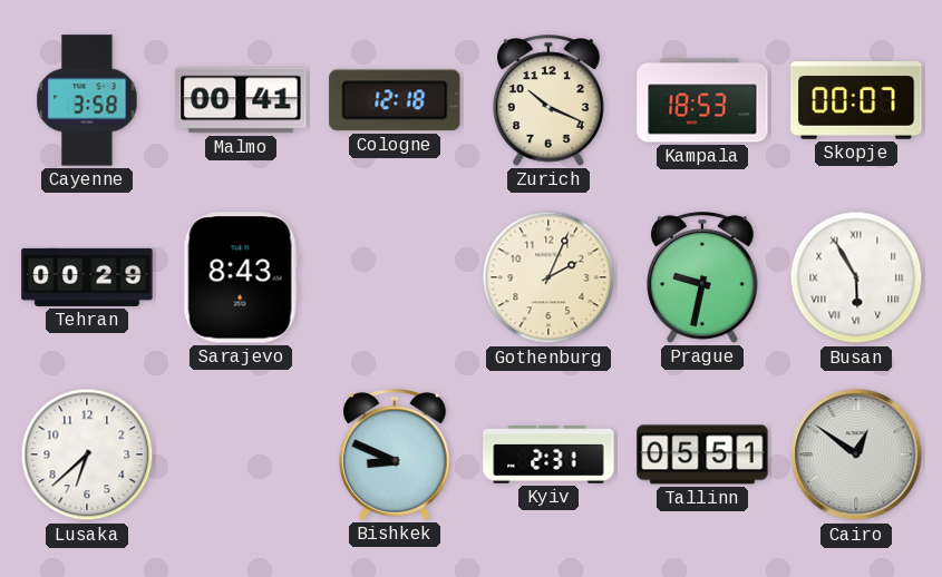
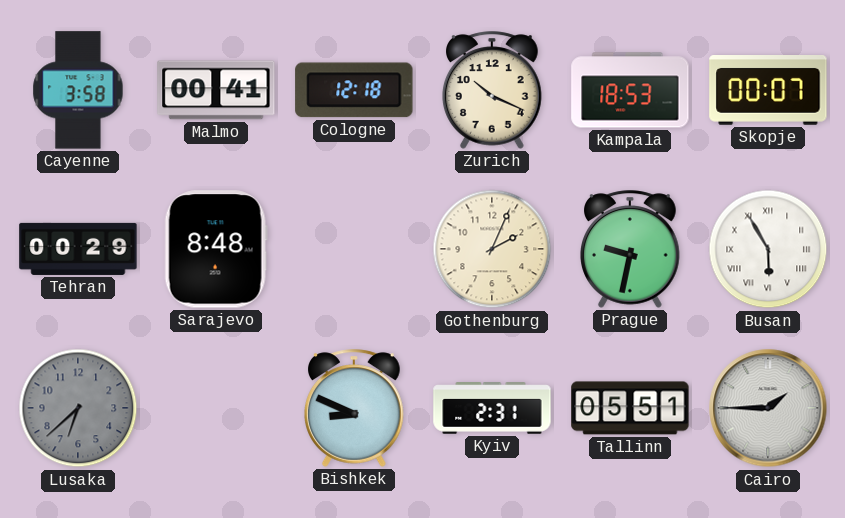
Sarajevo: 8:43 -> 8:48
Lusaka dial: white -> grey
Cairo: 12:51 -> 1:45
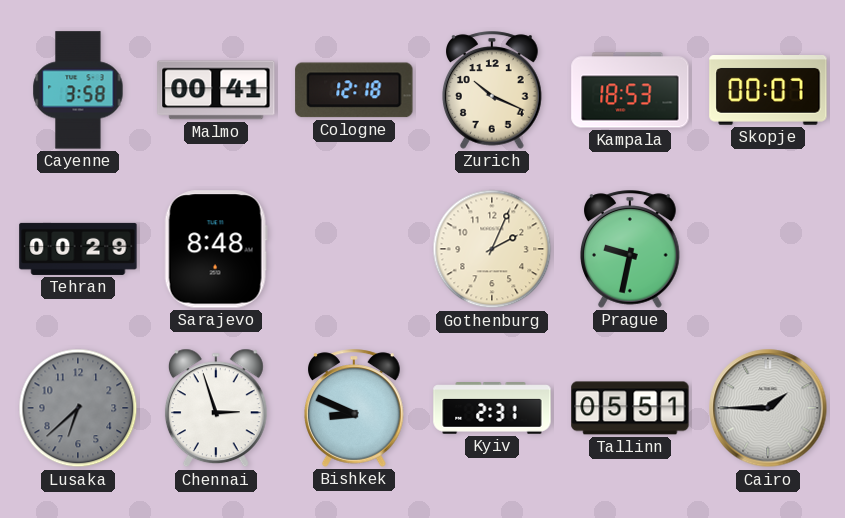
Busan: 5:55 -> none
Chennai: none -> 2:57
